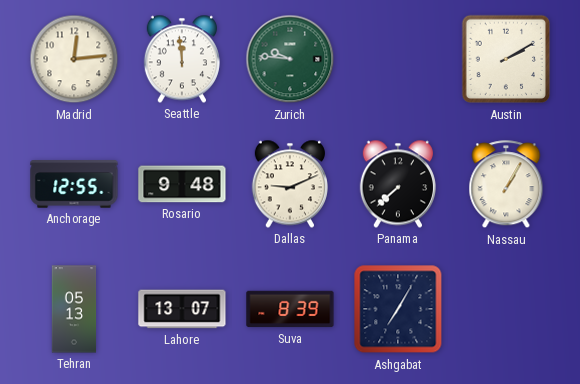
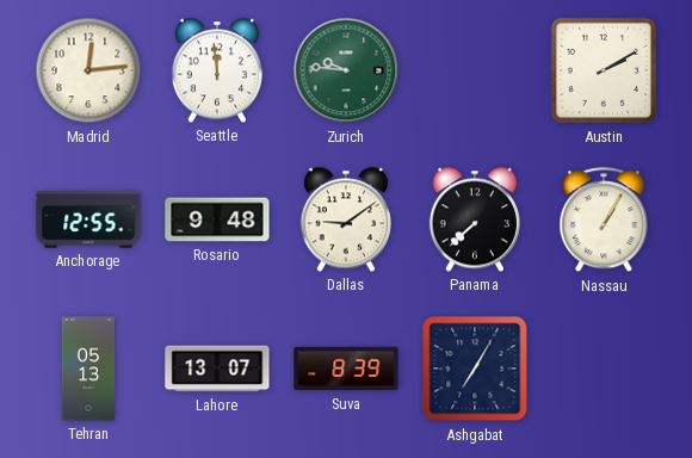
Dallas: 9:11 -> 9:09
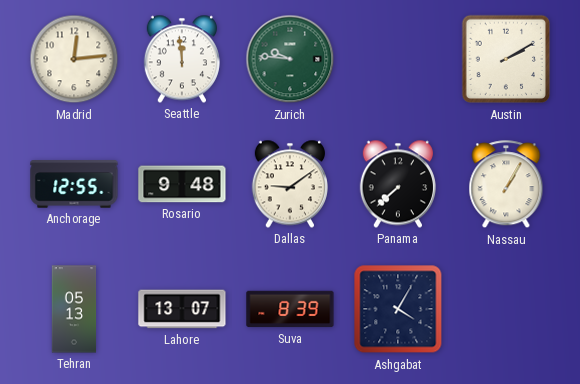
Ashgabat: 7:05 -> 4:05
